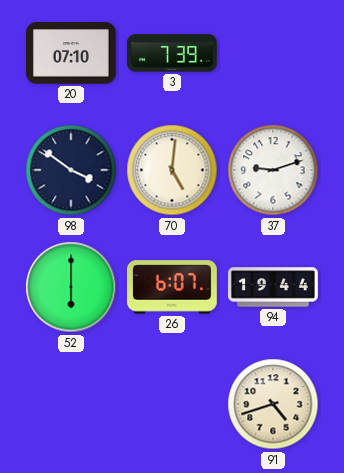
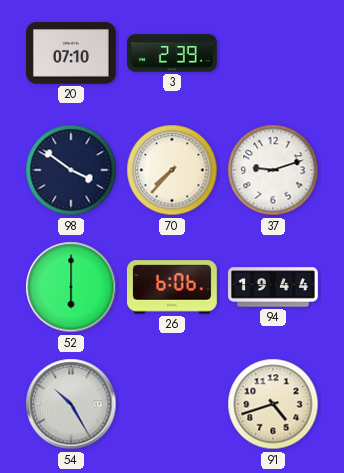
3: 7:39 -> 2:39
70: 5:01 -> 7:37
26: 6:07 -> 6:06
54: none -> 10:25
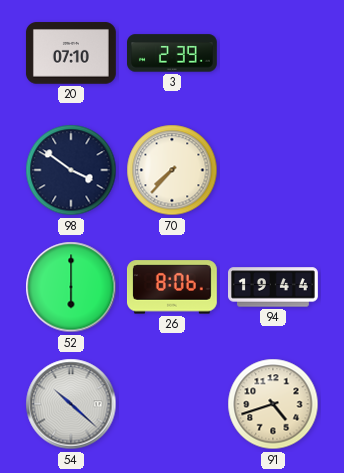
37: 9:12 -> none
26: 6:06 -> 8:06
54: 10:25 -> 10:22
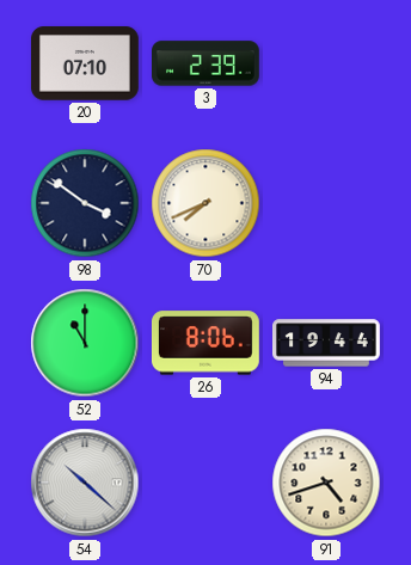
70: 7:37 -> 7:41
52: 6:00 -> 11:00
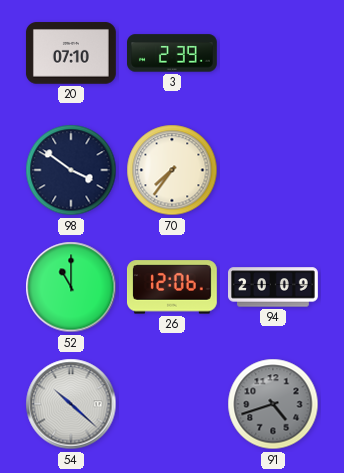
70: 7:41 -> 7:36
26: 8:06 -> 12:06
94: 19:44 -> 20:09
91 dial: cream -> grey
